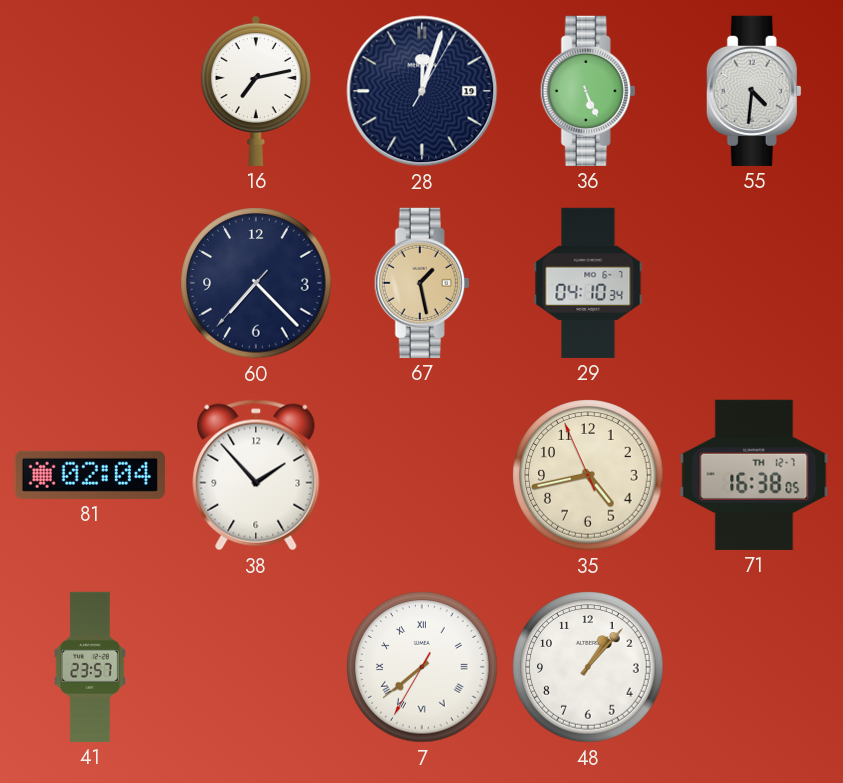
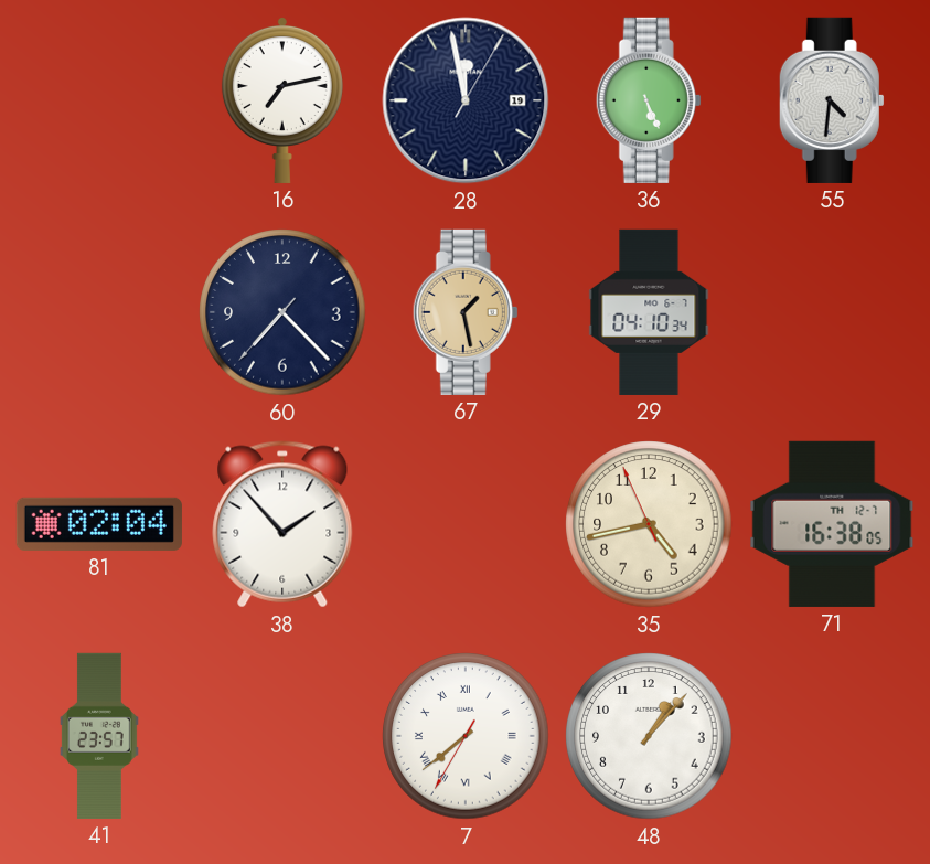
28: 12:03 -> 11:58
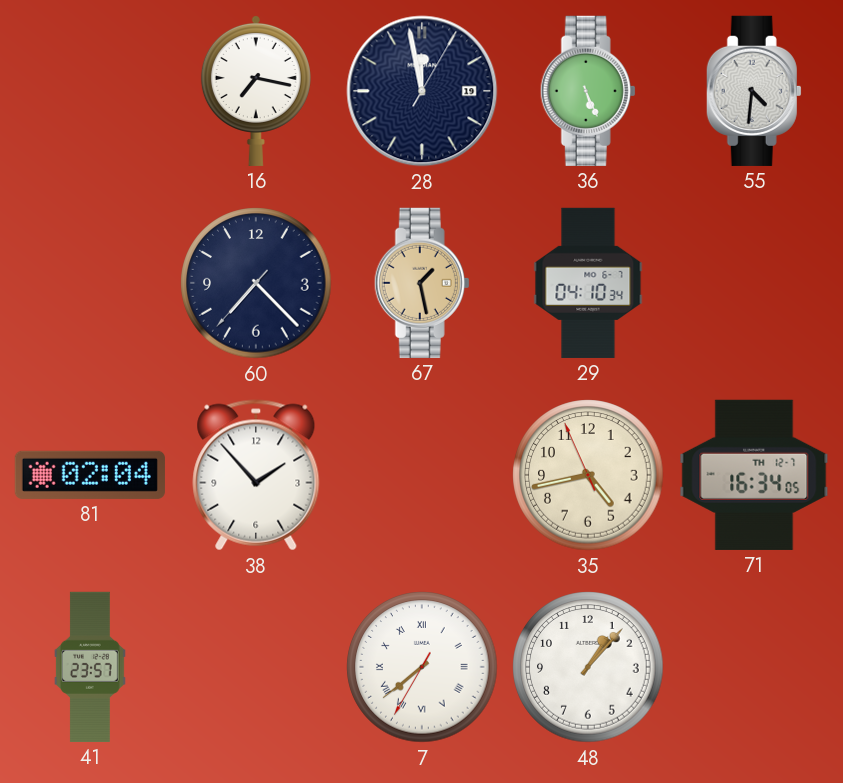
16: 7:13 -> 7:17
71: 16:38 -> 16:34
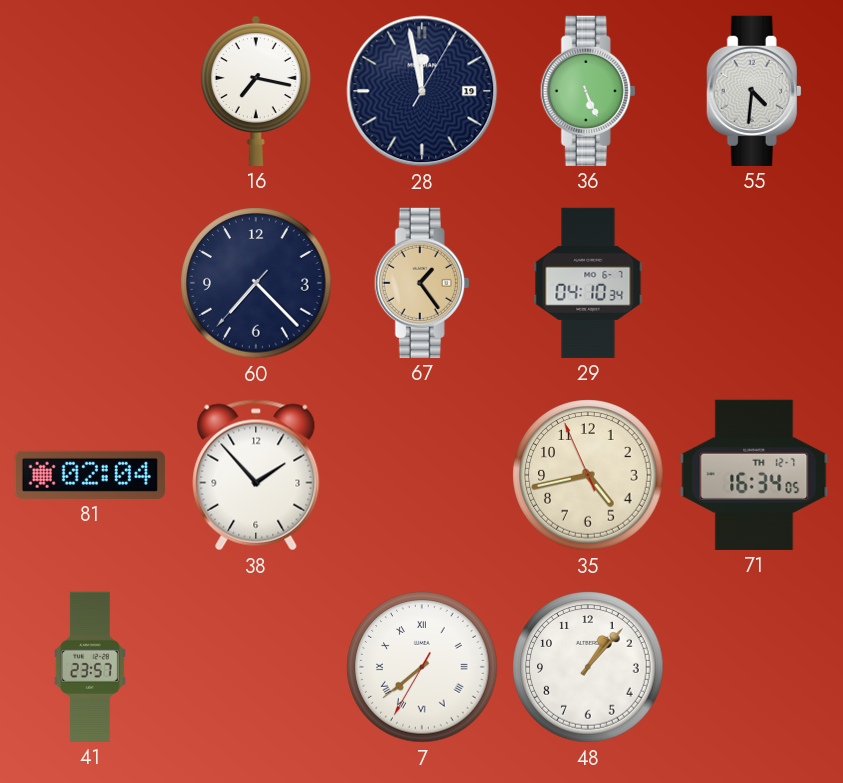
67: 1:28 -> 1:24
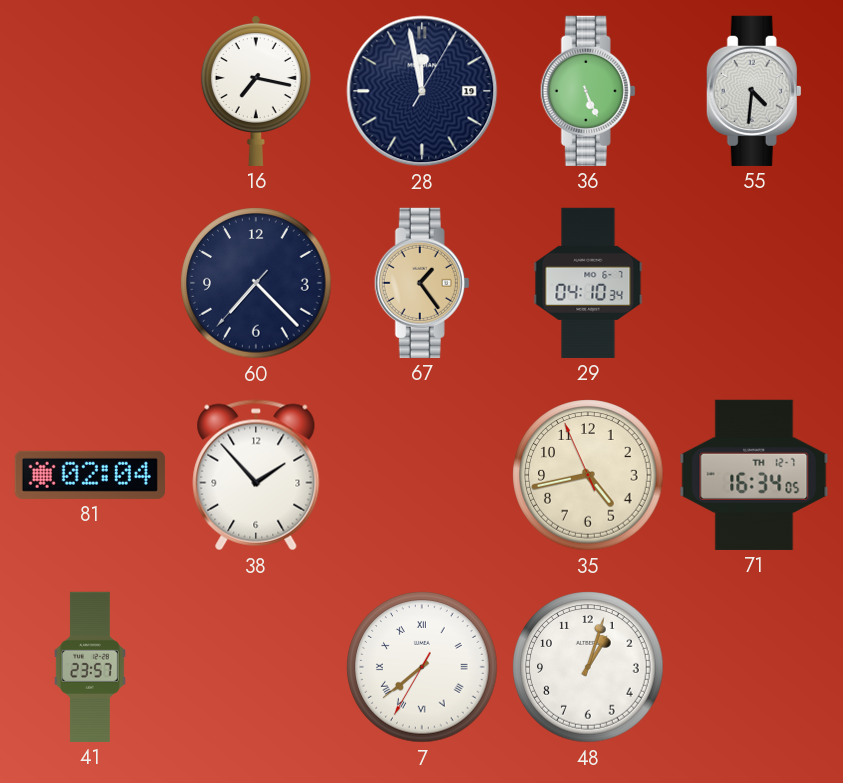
48: 1:07 -> 1:03
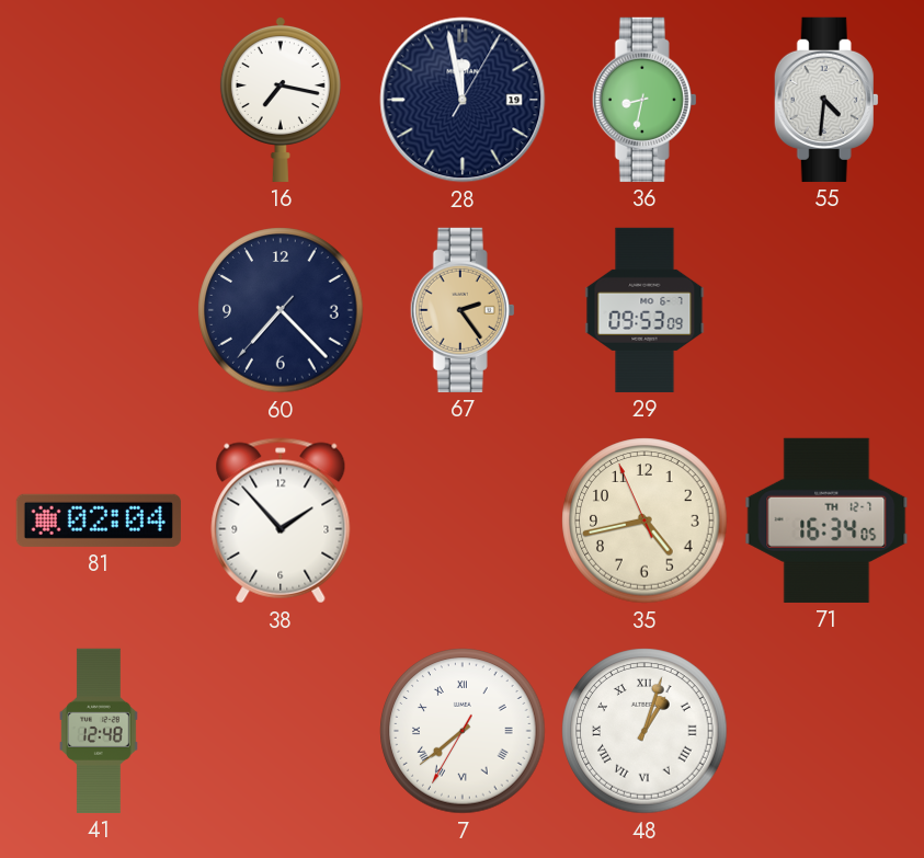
36: 5:26 -> 8:32
67: 1:24 -> 2:24
29: 04:10 -> 09:53
41: 23:57 -> 12:48
48 numerals: Arabic -> Roman
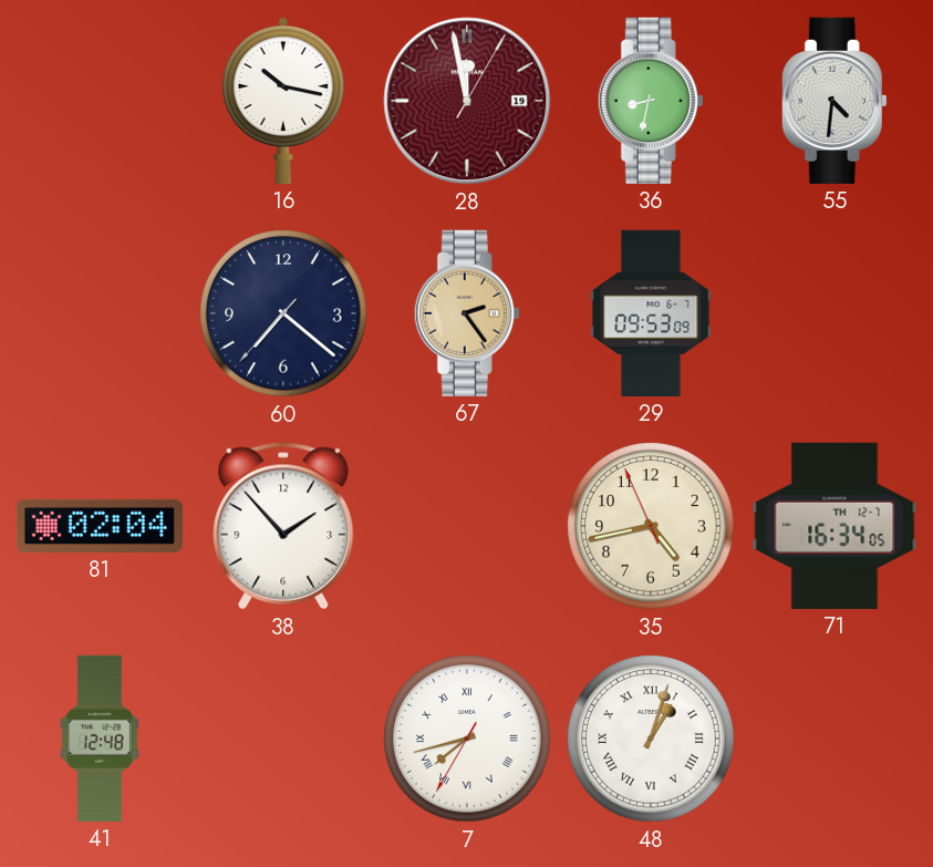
16: 7:17 -> 10:17
28 dial: navy -> burgundy
60: 7:22 -> 7:21
7: 7:38 -> 7:42
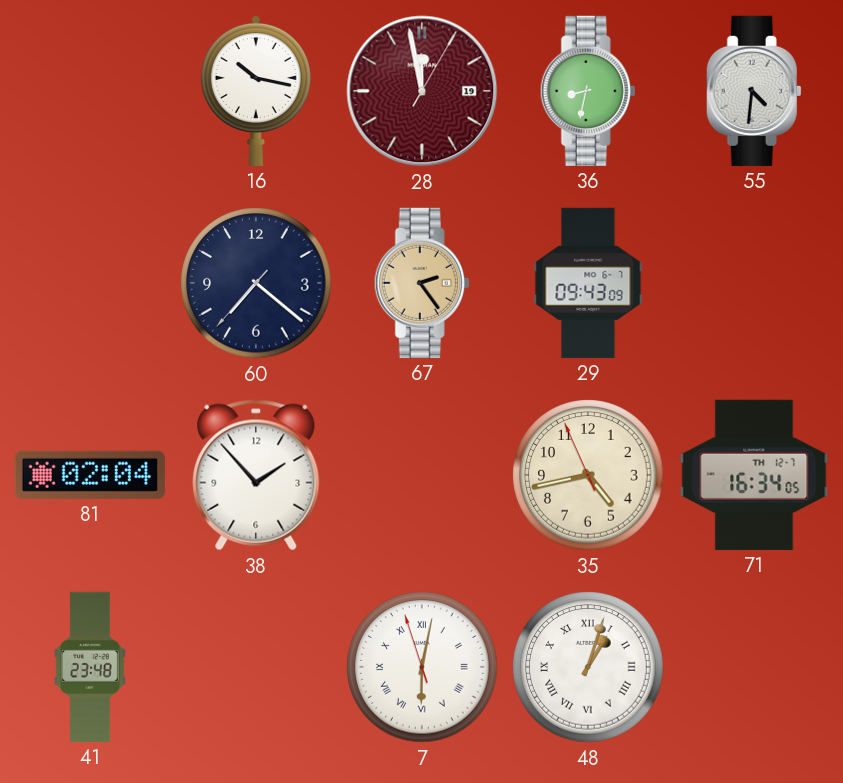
29: 09:53 -> 09:43
41: 12:48 -> 23:48
7: 7:42 -> 6:01
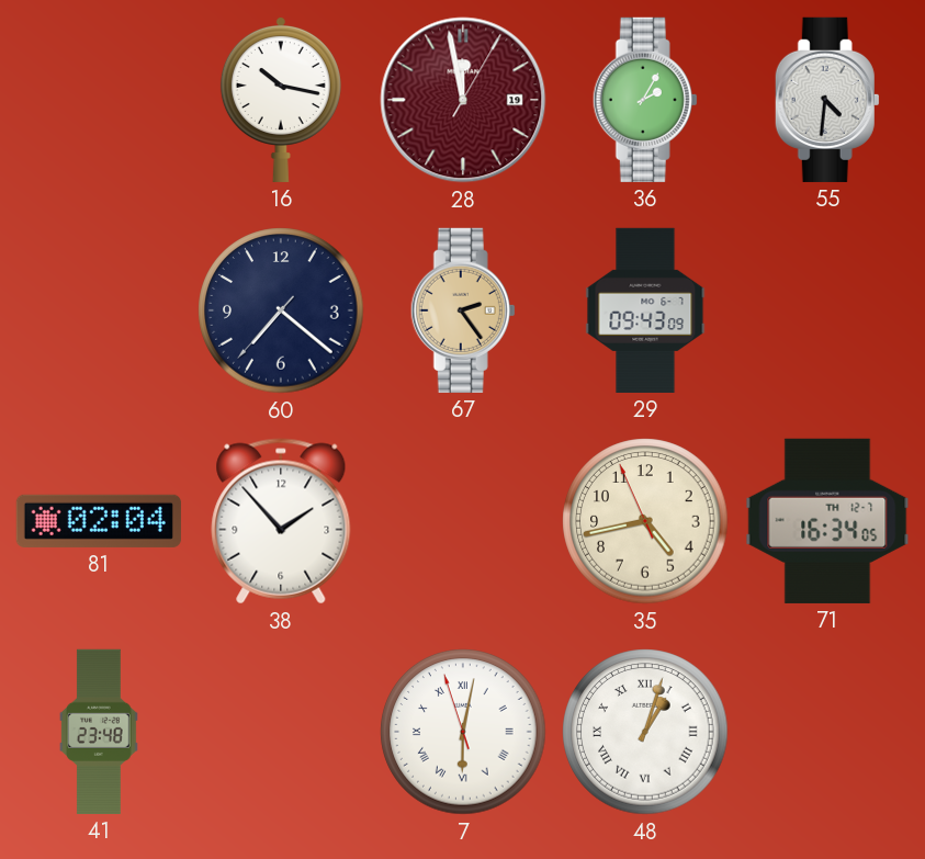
36: 8:32 -> 2:05
